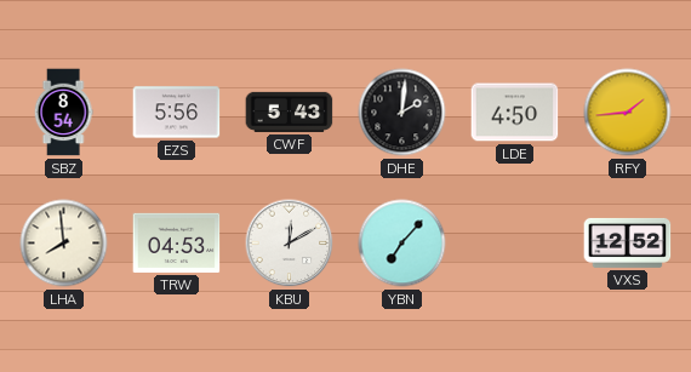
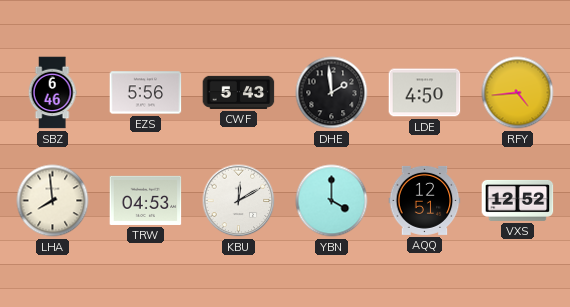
SBZ: 8:54 -> 6:46
DHE: 2:01 -> 1:59
RFY: 1:44 -> 4:44
YBN: 7:07 -> 4:00
AQQ: none -> 12:51
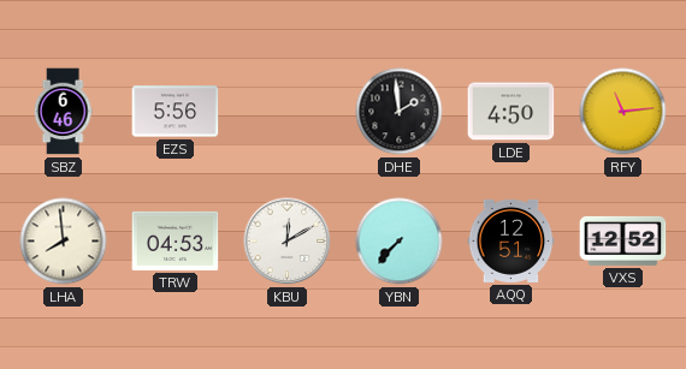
CWF: 5:43 -> none
RFY: 4:44 -> 11:14
YBN: 4:00 -> 7:37
